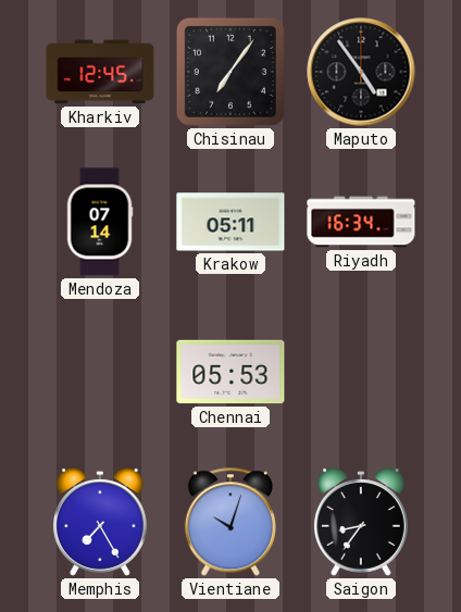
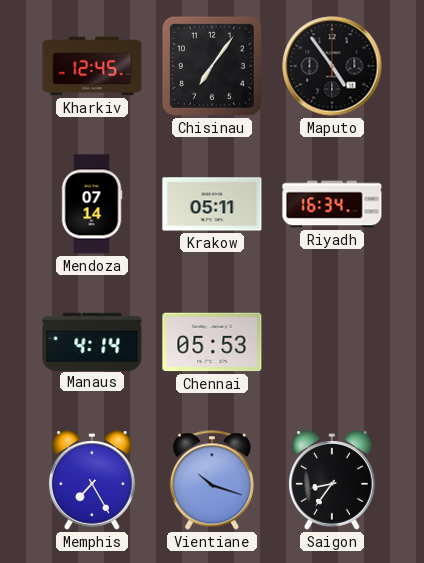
Manaus: none -> 4:14
Vientiane: 10:03 -> 10:18
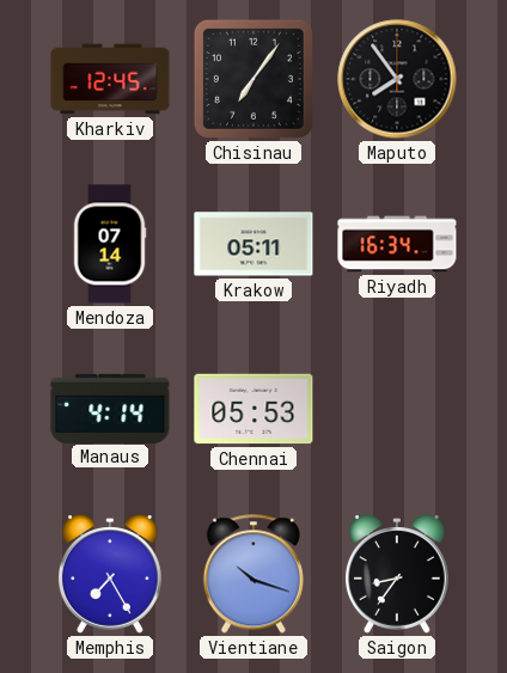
Maputo: 4:54 -> 7:54
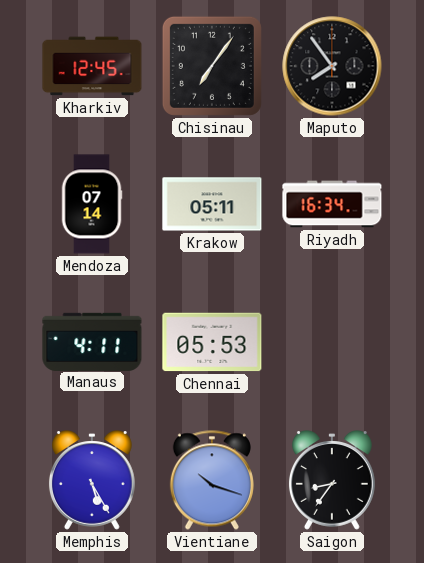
Manaus: 4:14 -> 4:11
Memphis: 7:25 -> 5:25
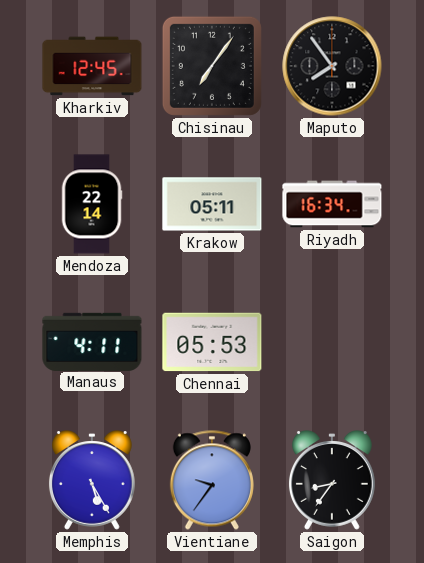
Mendoza: 07:14 -> 22:14
Vientiane: 10:18 -> 9:36
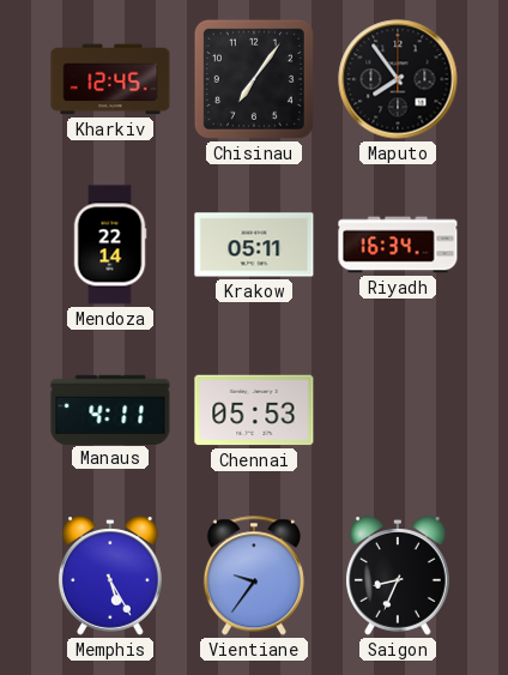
Saigon: 8:36 -> 8:34
